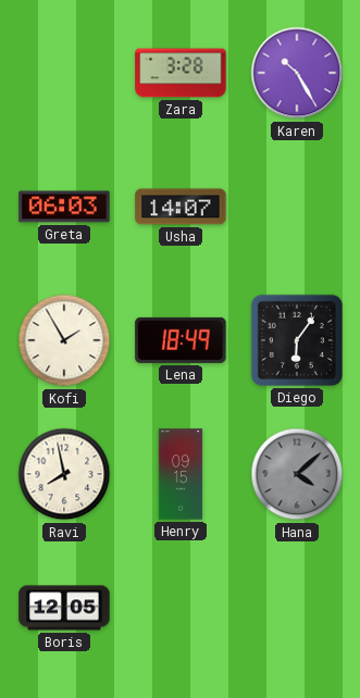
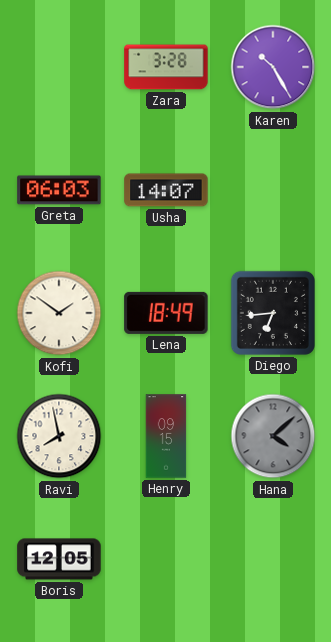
Kofi: 1:55 -> 1:51
Diego: 6:06 -> 6:44
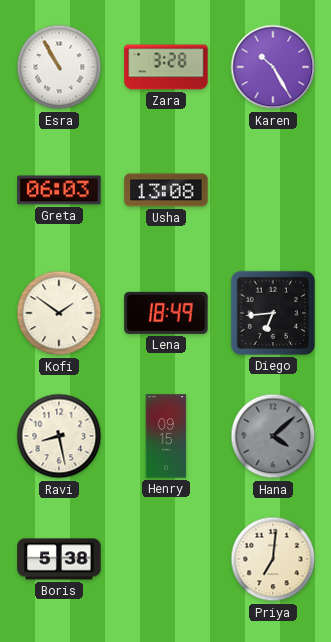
Esra: none -> 10:55
Usha: 14:07 -> 13:08
Ravi: 7:58 -> 8:28
Boris: 12:05 -> 5:38
Priya: none -> 7:01
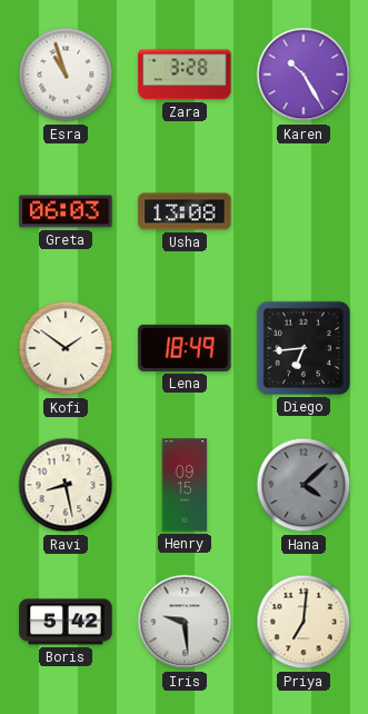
Esra: 10:55 -> 10:57
Boris: 5:38 -> 5:42
Iris: none -> 9:29
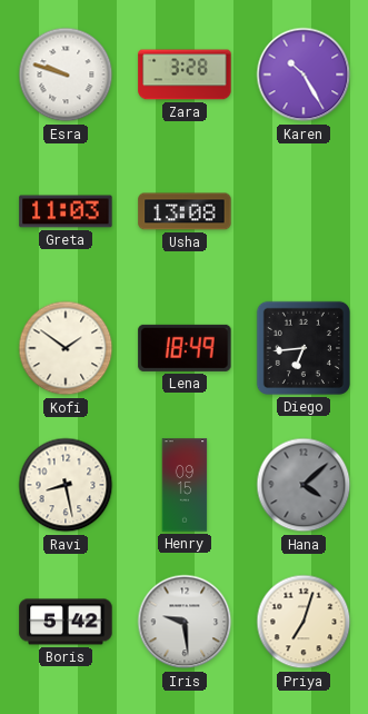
Esra: 10:57 -> 9:48
Greta: 06:03 -> 11:03
Priya: 7:01 -> 7:03
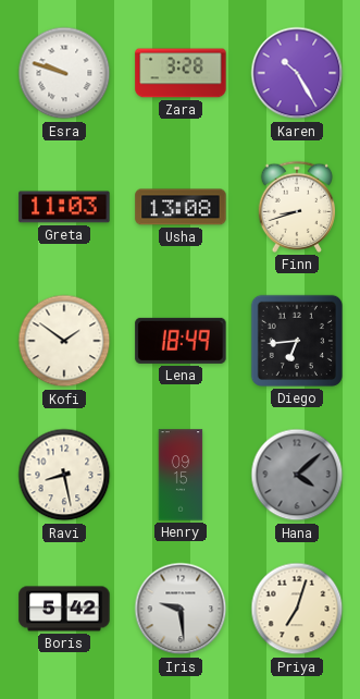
Finn: none -> 8:42
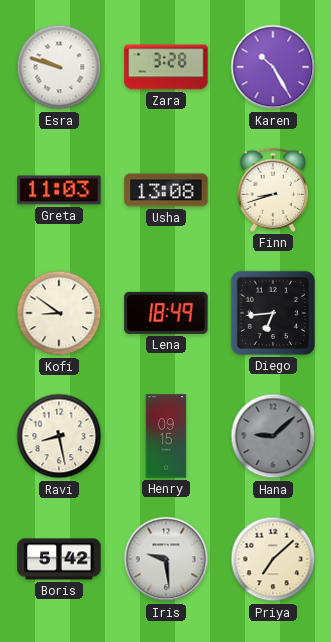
Kofi: 1:51 -> 8:51
Hana: 4:08 -> 9:08
Priya: 7:03 -> 7:08
